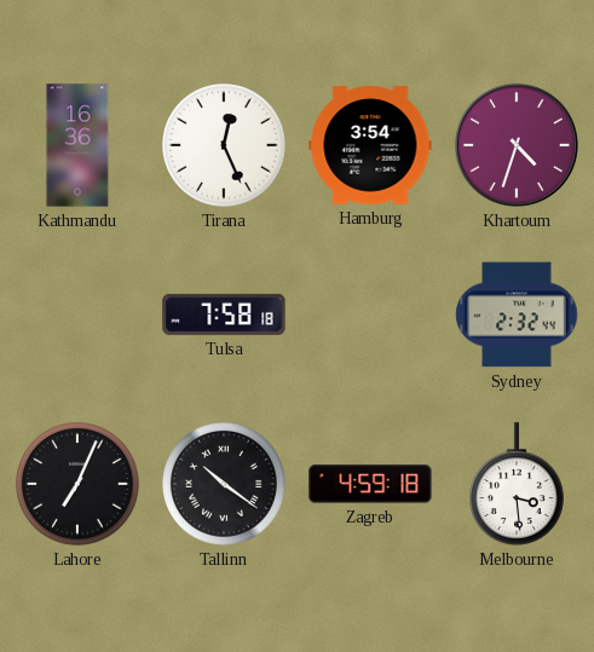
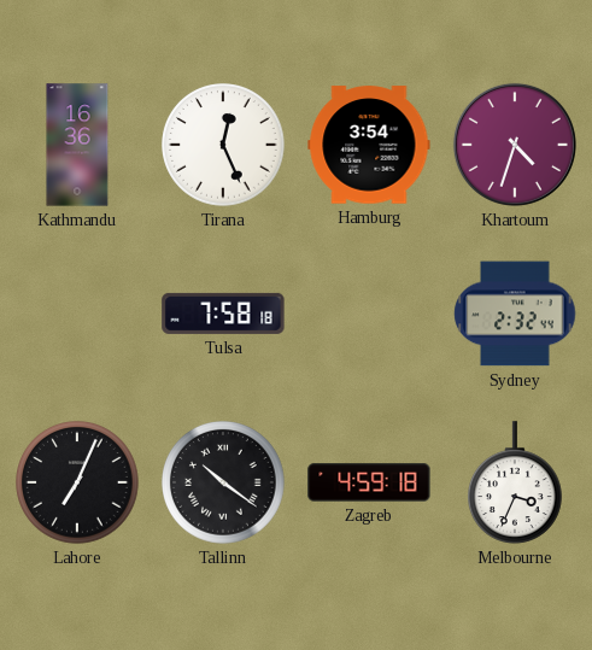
Melbourne: 3:29 -> 3:34
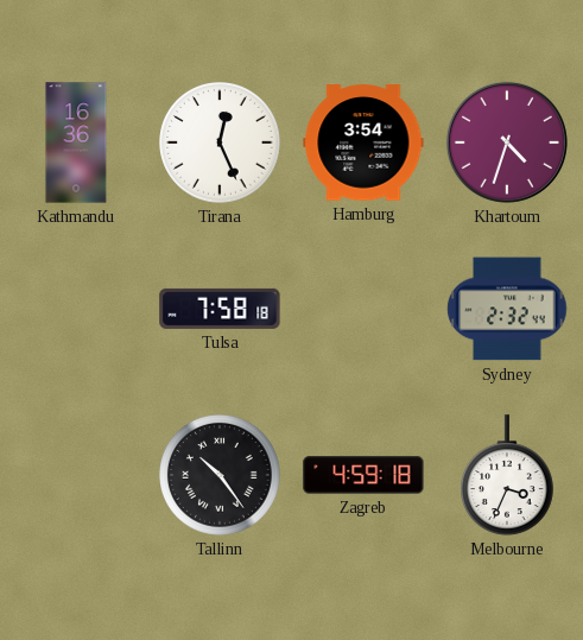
Lahore: 7:04 -> none
Tallinn: 10:21 -> 10:24
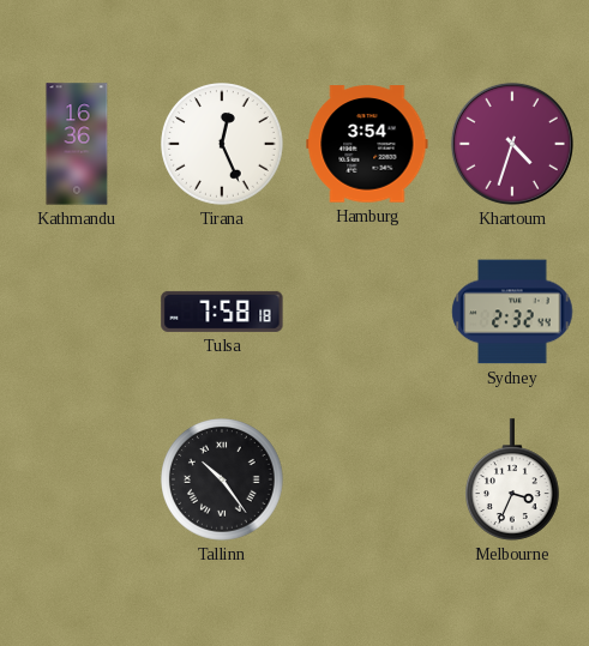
Zagreb: 4:59 -> none
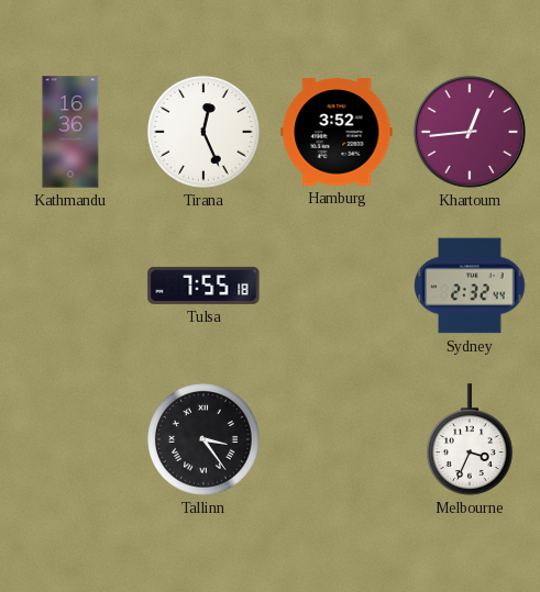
Hamburg: 3:54 -> 3:52
Khartoum: 4:33 -> 12:44
Tulsa: 7:58 -> 7:55
Tallinn: 10:24 -> 3:24
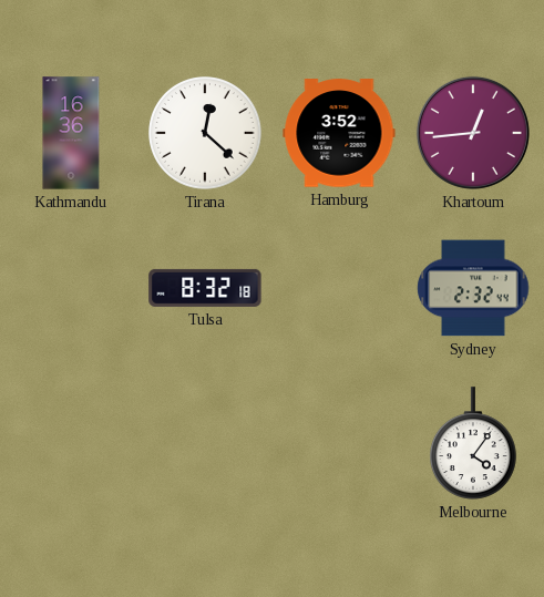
Tirana: 12:26 -> 12:22
Tulsa: 7:55 -> 8:32
Tallinn: 3:24 -> none
Melbourne: 3:34 -> 4:06
